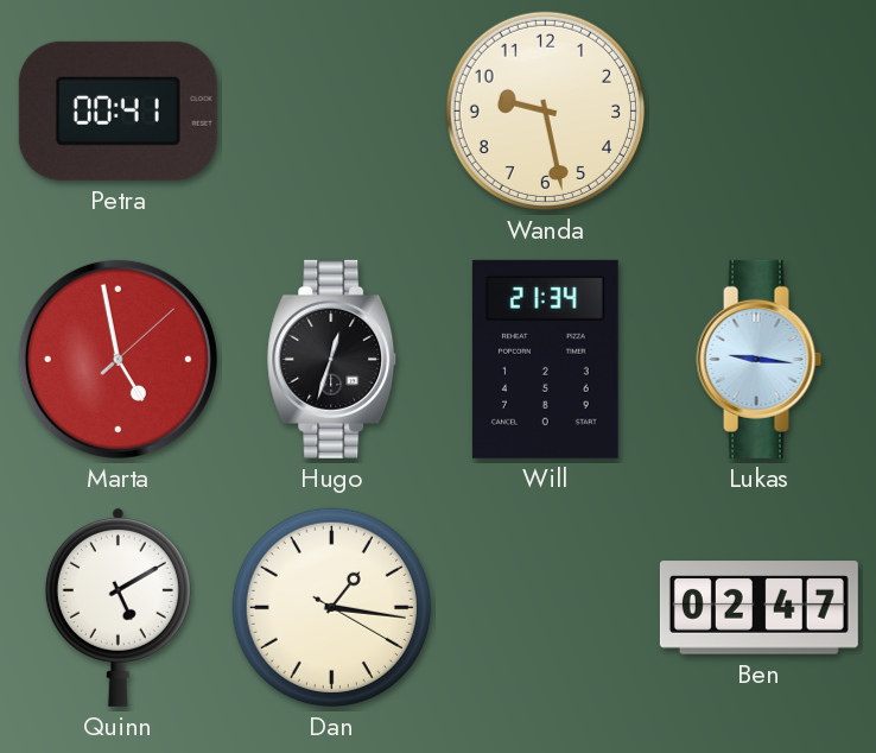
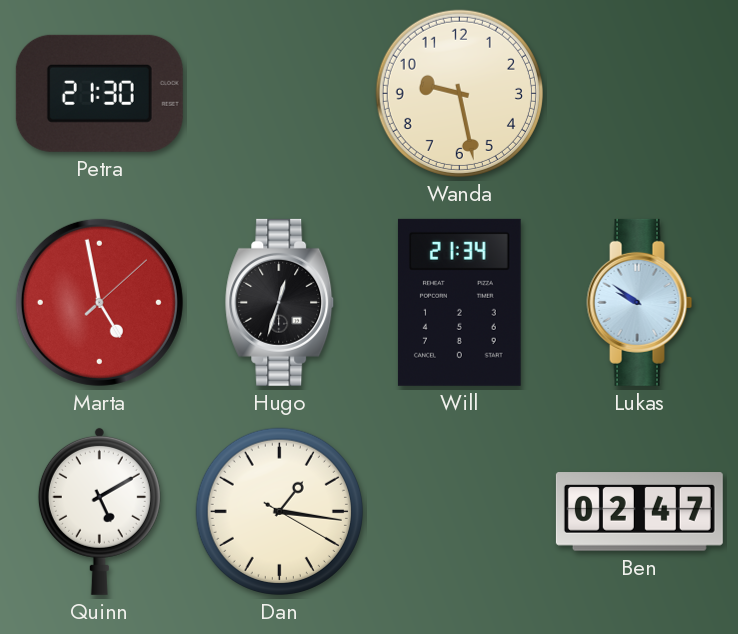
Petra: 00:41 -> 21:30
Lukas: 9:16 -> 9:51
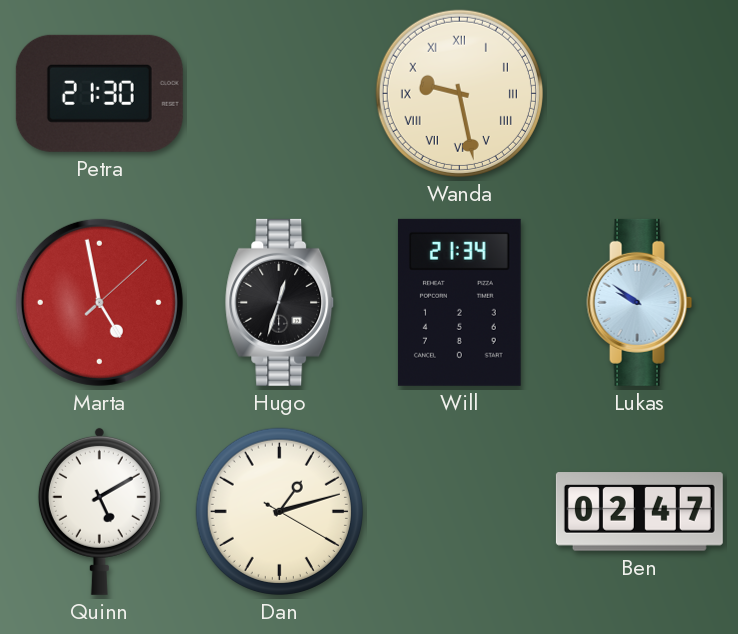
Wanda numerals: Arabic -> Roman
Dan: 1:16 -> 1:12
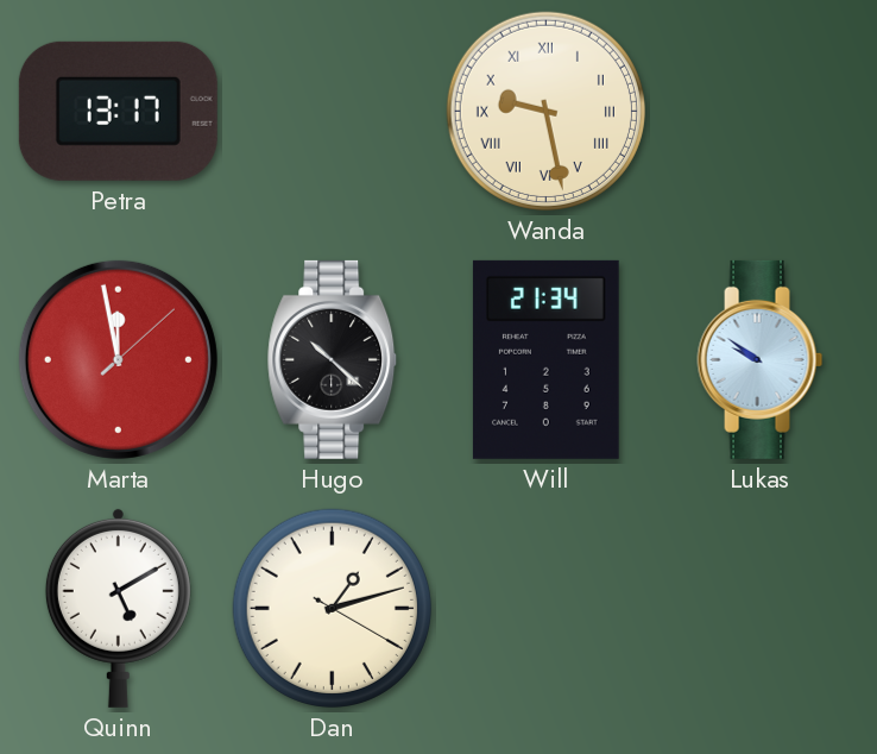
Petra: 21:30 -> 13:17
Marta: 4:58 -> 11:58
Hugo: 12:33 -> 10:22
Ben: 02:47 -> none
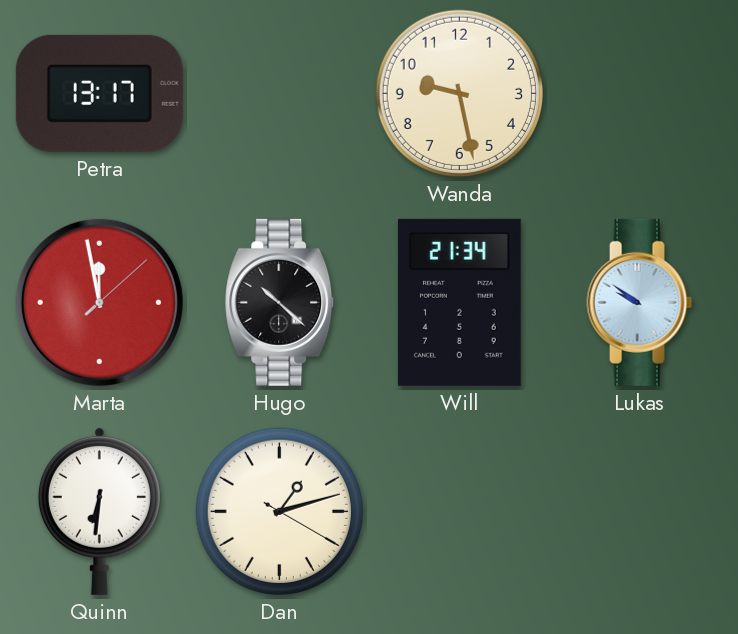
Wanda numerals: Roman -> Arabic
Quinn: 5:10 -> 6:31
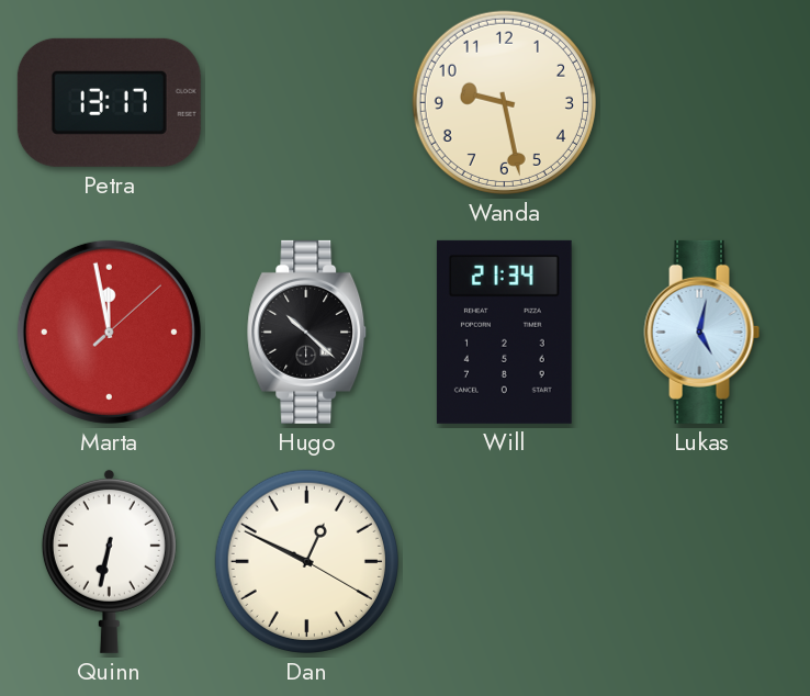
Lukas: 9:51 -> 5:02
Quinn: 6:31 -> 6:32
Dan: 1:12 -> 12:49
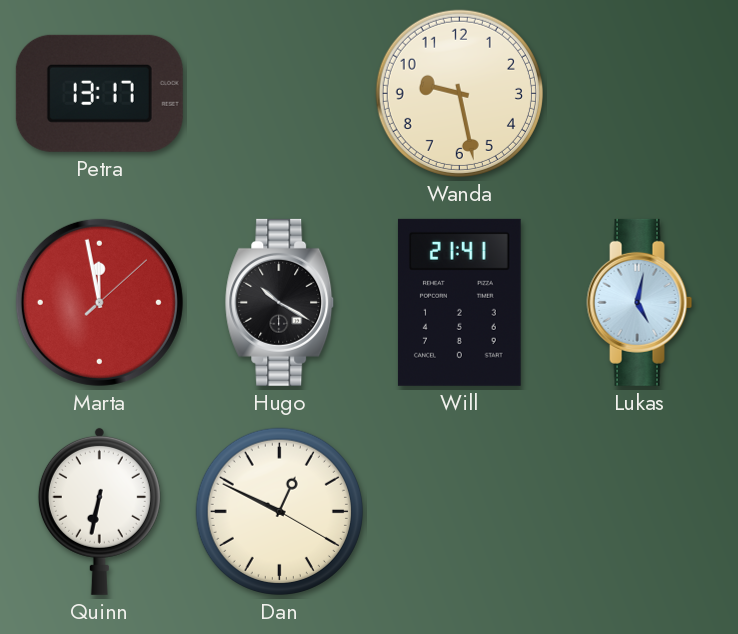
Hugo: 10:22 -> 10:20
Will: 21:34 -> 21:41
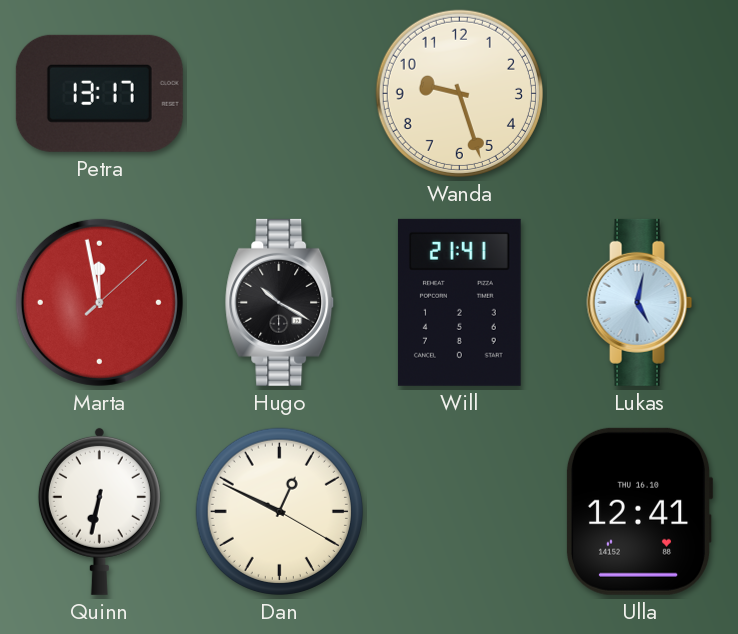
Wanda: 9:28 -> 9:27
Ulla: none -> 12:41
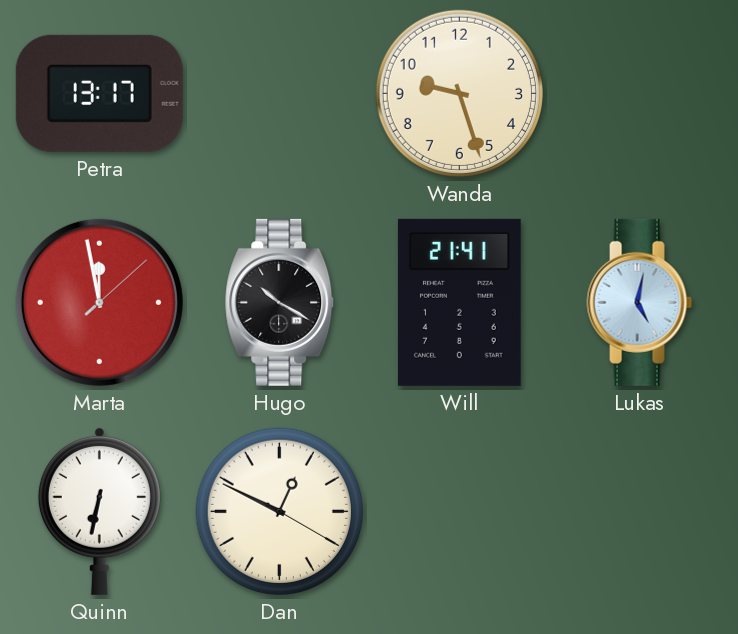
Ulla: 12:41 -> none
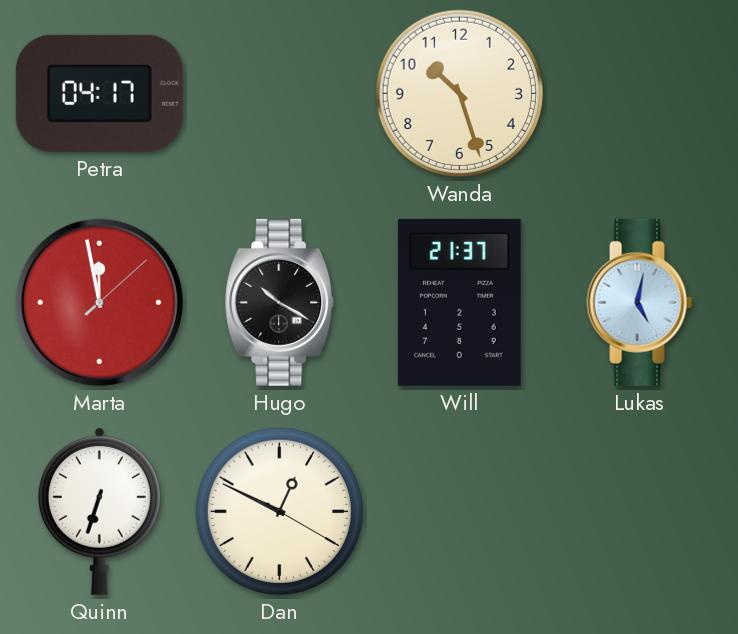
Petra: 13:17 -> 04:17
Wanda: 9:27 -> 10:27
Will: 21:41 -> 21:37
Quinn: 6:32 -> 6:33
